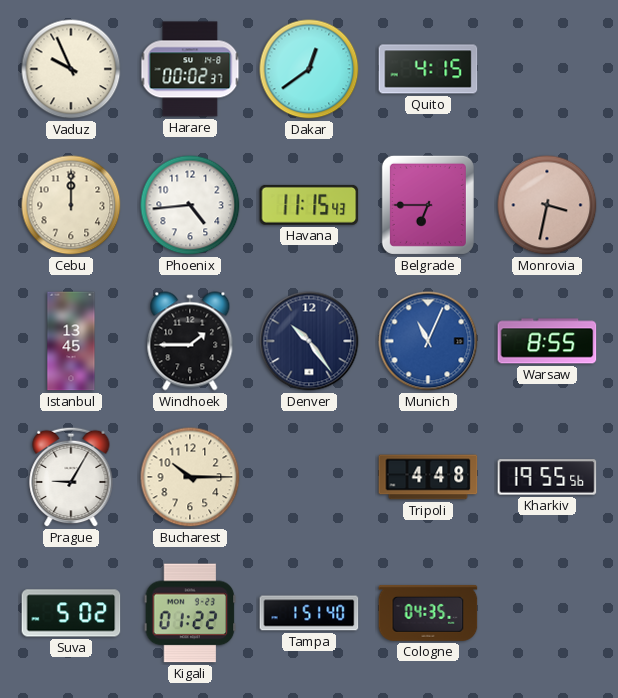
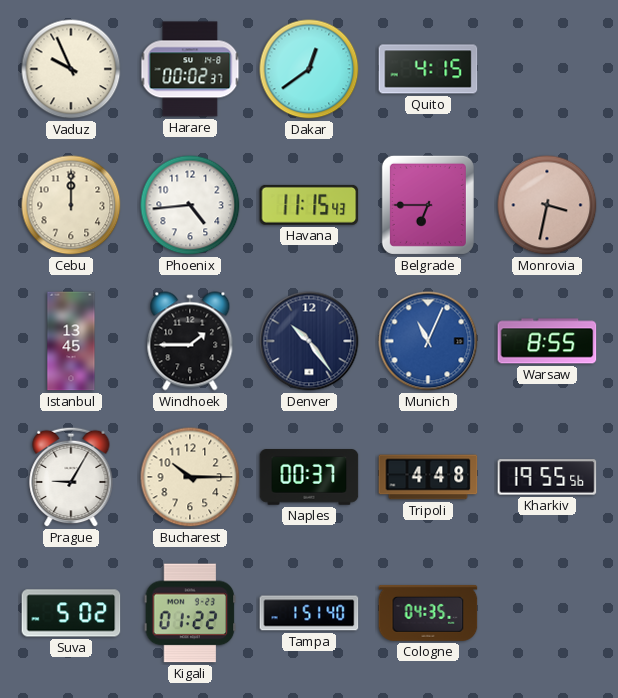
Naples: none -> 00:37
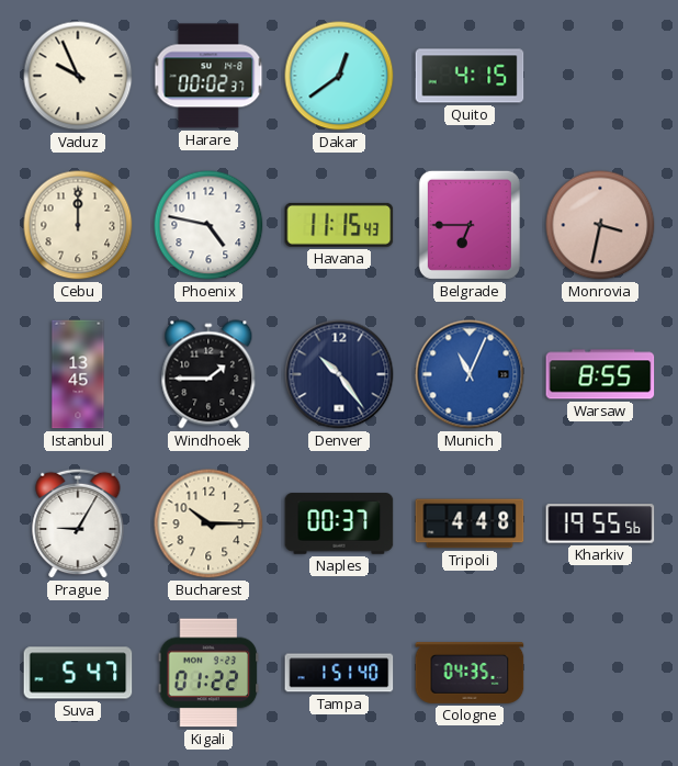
Phoenix: 4:44 -> 4:47
Suva: 5:02 -> 5:47
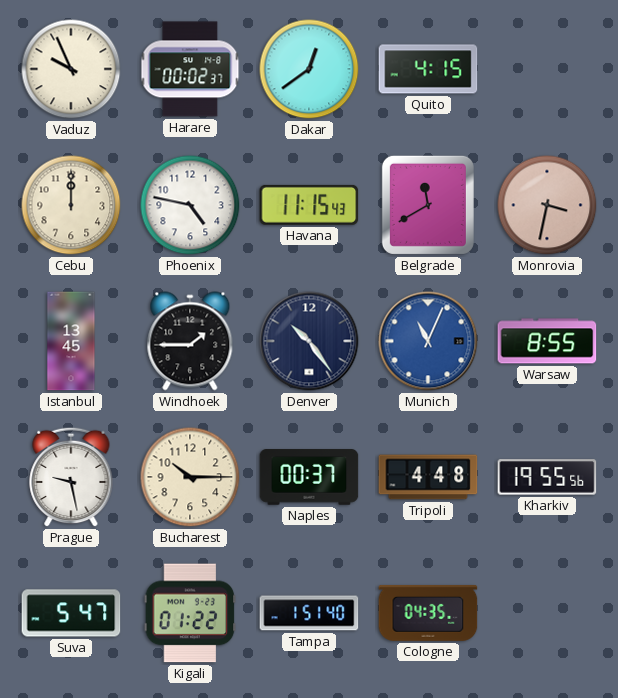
Belgrade: 6:45 -> 11:40
Prague: 9:05 -> 9:28
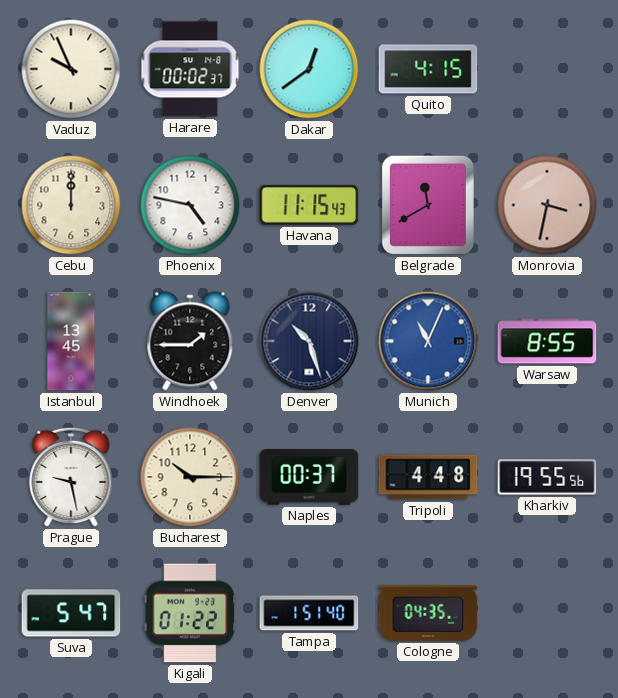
Denver: 10:24 -> 10:27
